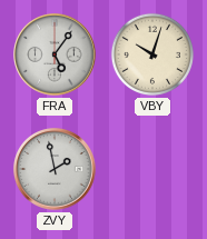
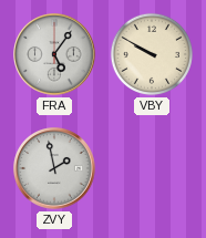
VBY: 10:03 -> 9:50
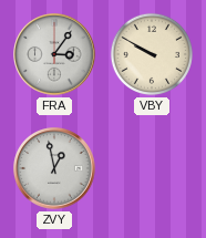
FRA: 5:06 -> 3:06
ZVY: 1:58 -> 12:58
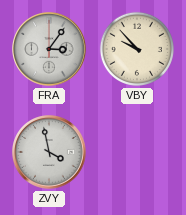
VBY: 9:50 -> 9:53
ZVY: 12:58 -> 3:58
